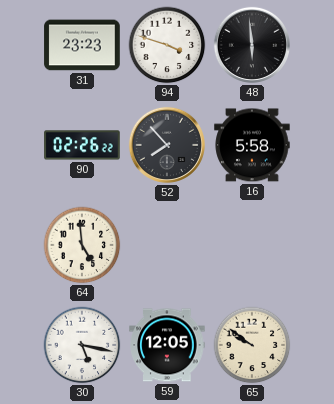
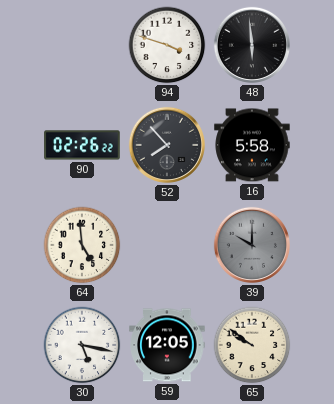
31: 23:23 -> none
39: none -> 10:00
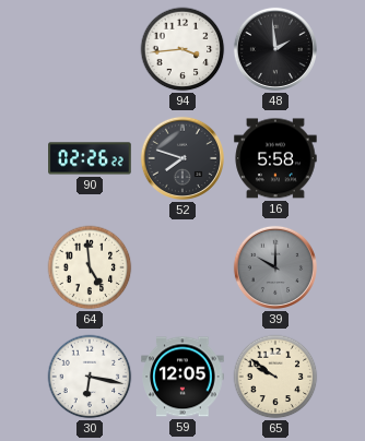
94: 3:48 -> 3:44
48: 5:59 -> 1:59
52: 7:53 -> 7:48
30: 5:17 -> 6:17
